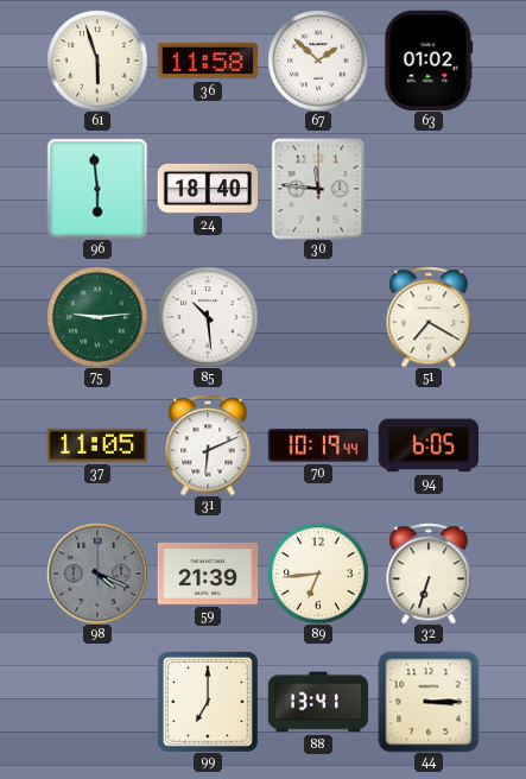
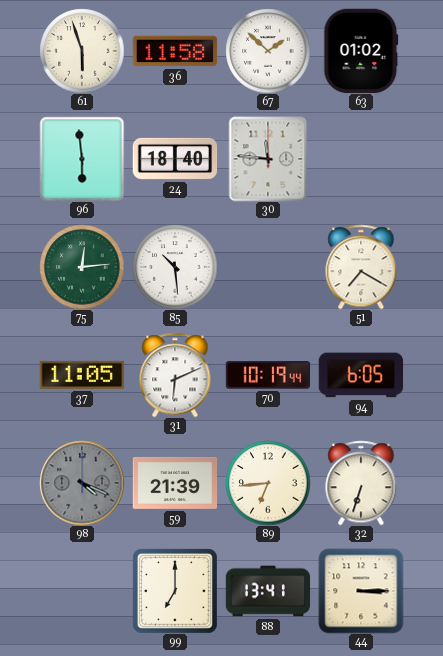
75: 9:14 -> 12:14
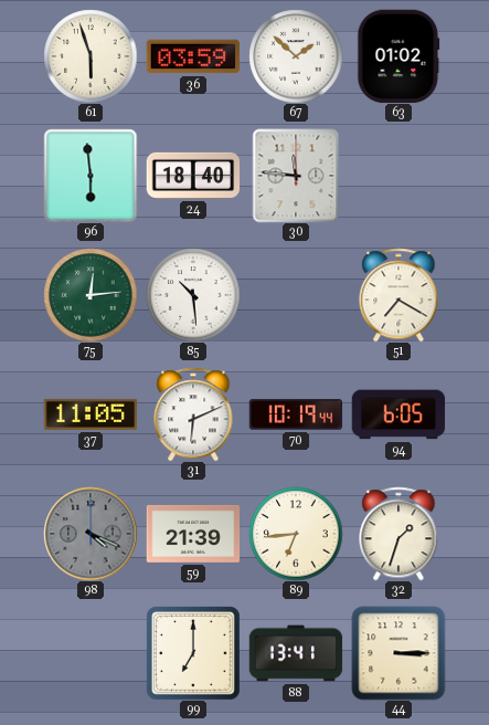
36: 11:58 -> 03:59
32: 6:33 -> 1:33
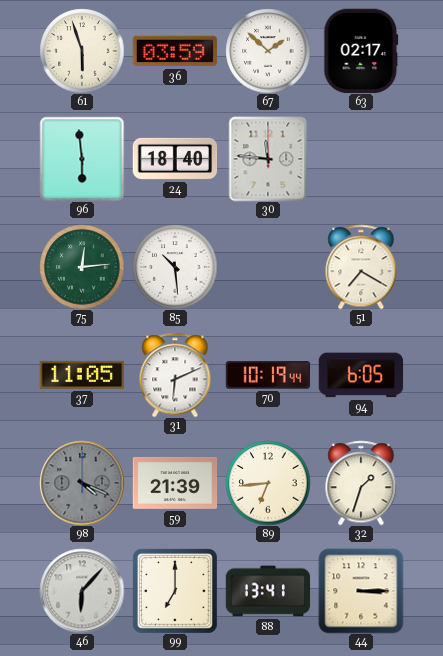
63: 01:02 -> 02:17
46: none -> 6:07
